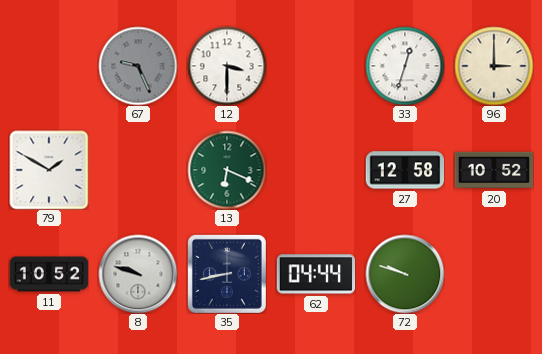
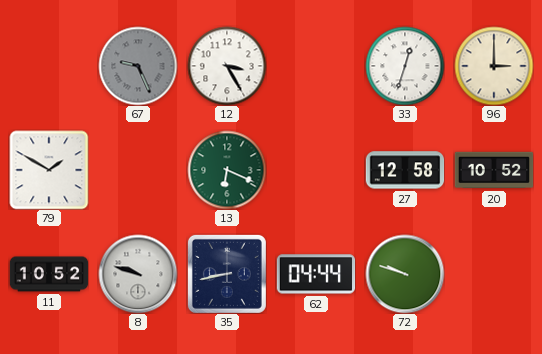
12: 3:30 -> 3:25
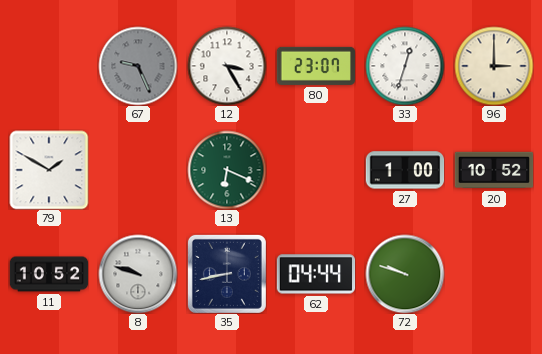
80: none -> 23:07
27: 12:58 -> 1:00
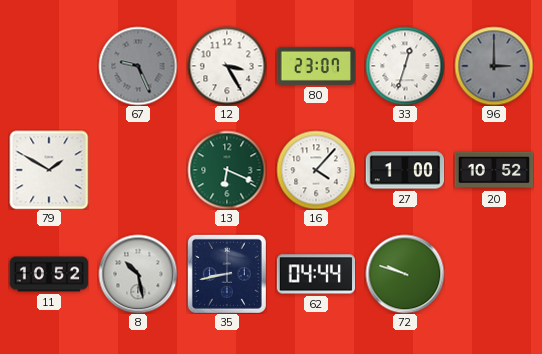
96 dial: cream -> grey
16: none -> 4:07
8: 9:48 -> 10:28
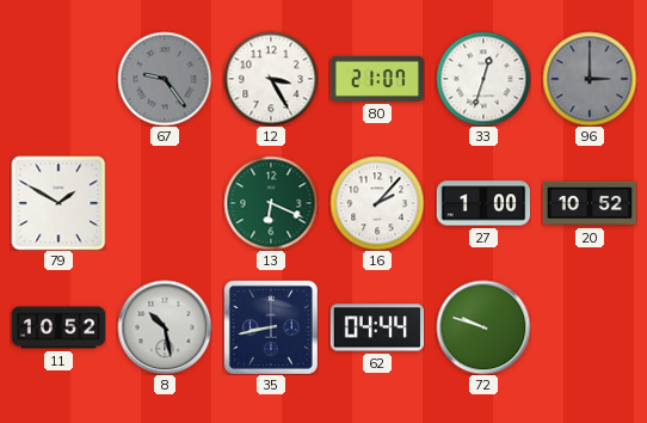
67: 9:26 -> 9:24
80: 23:07 -> 21:07
16: 4:07 -> 2:07
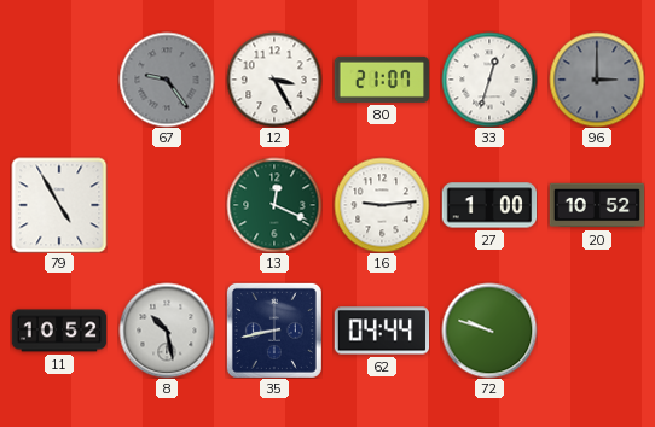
79: 1:50 -> 4:55
13: 6:19 -> 12:19
16: 2:07 -> 9:14
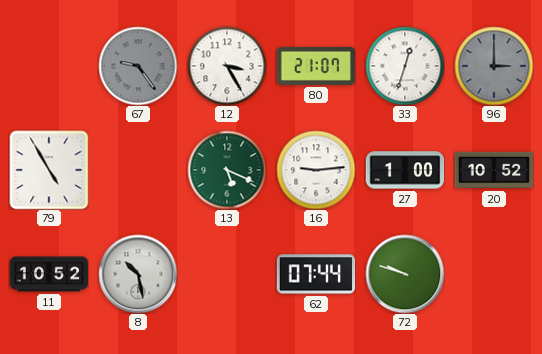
13: 12:19 -> 5:19
35: 8:43 -> none
62: 04:44 -> 07:44
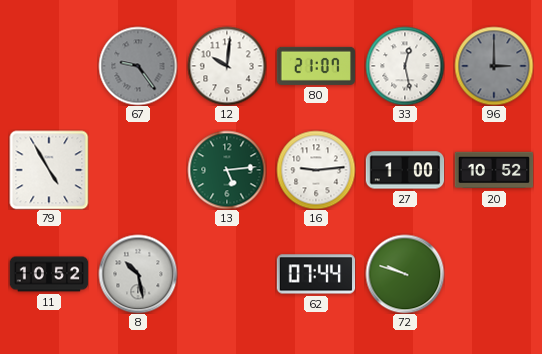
12: 3:25 -> 10:01
33: 12:33 -> 12:28
13: 5:19 -> 5:14
